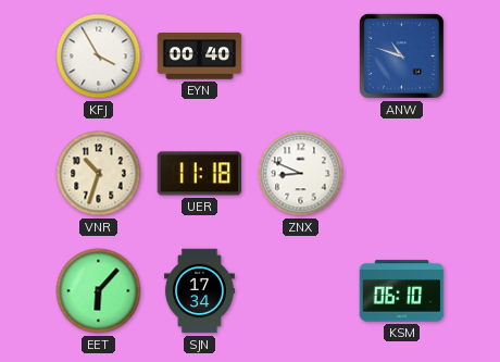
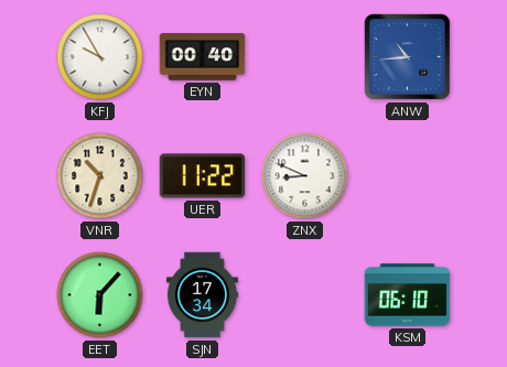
KFJ: 3:55 -> 9:55
ANW: 10:48 -> 10:44
UER: 11:18 -> 11:22
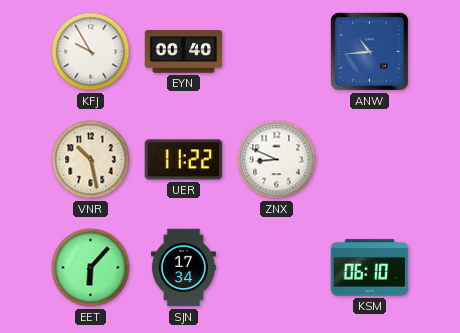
VNR: 10:33 -> 10:28
